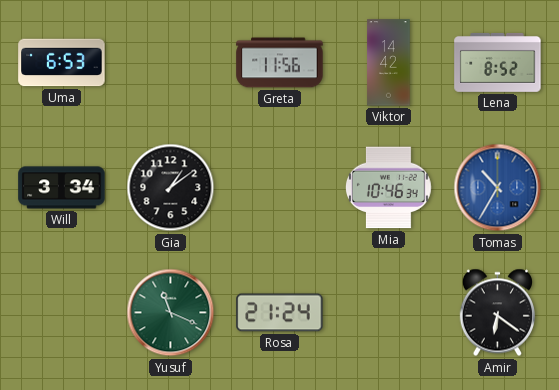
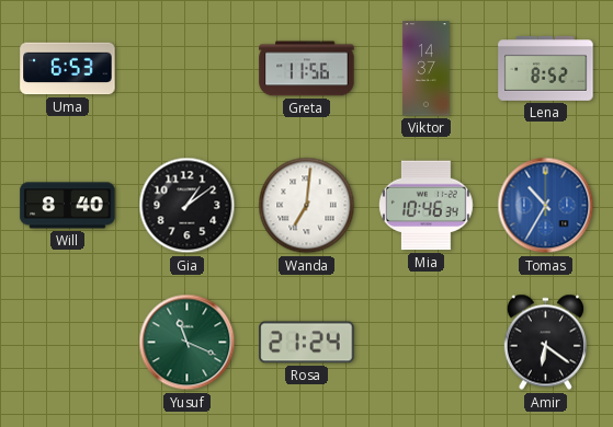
Viktor: 14:42 -> 14:37
Will: 3:34 -> 8:40
Wanda: none -> 7:01
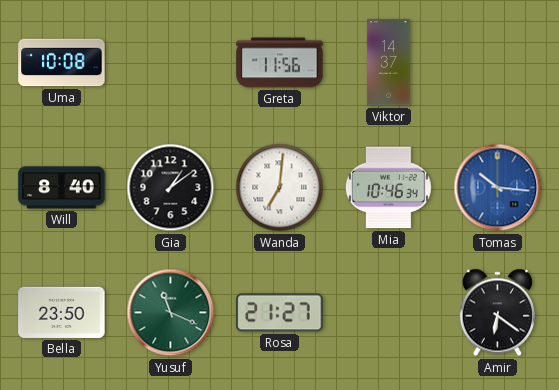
Uma: 6:53 -> 10:08
Lena: 8:52 -> none
Tomas: 10:35 -> 10:16
Bella: none -> 23:50
Rosa: 21:24 -> 21:27
